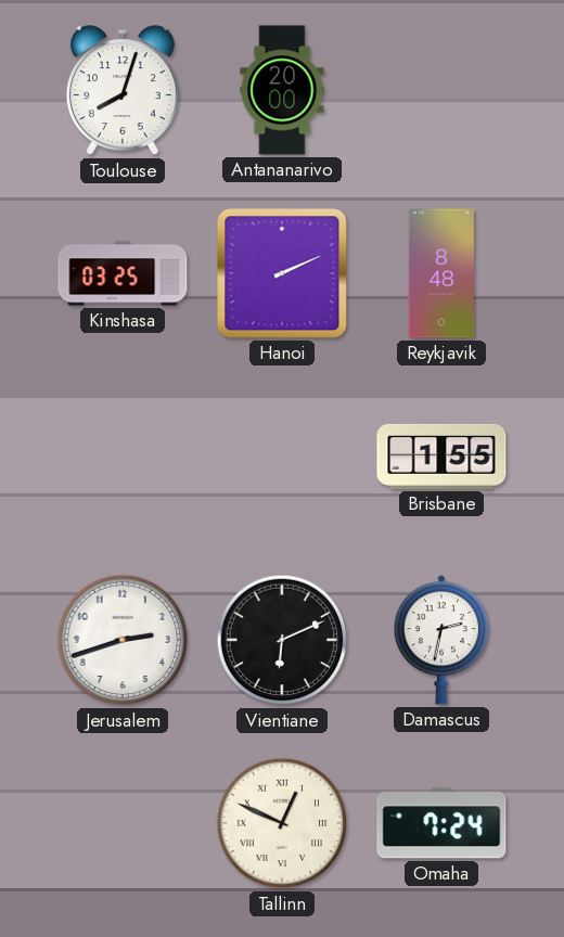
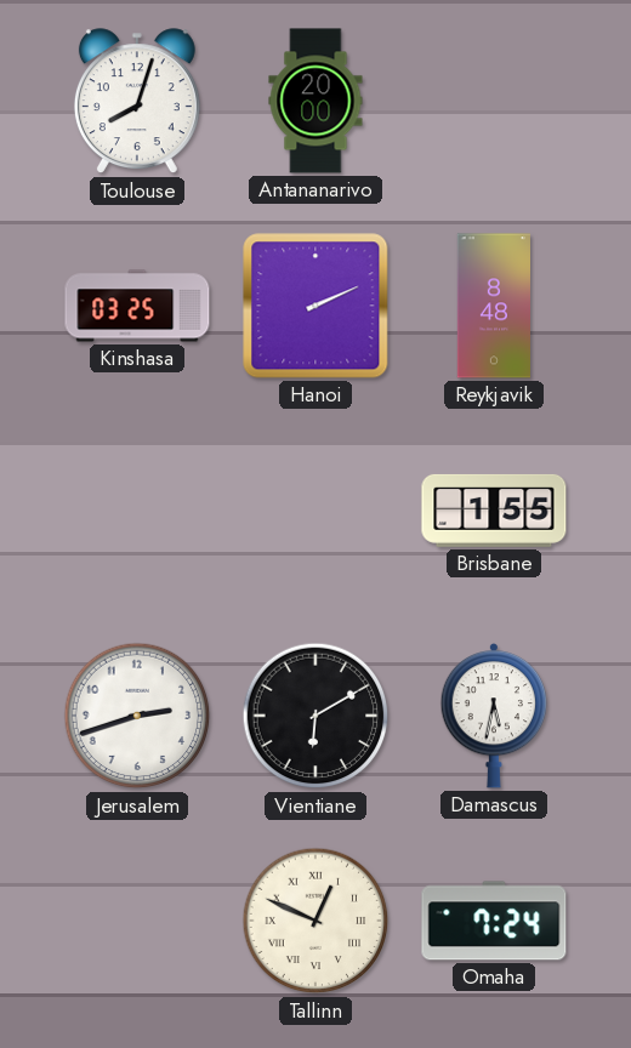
Vientiane: 6:11 -> 6:10
Damascus: 2:32 -> 5:32
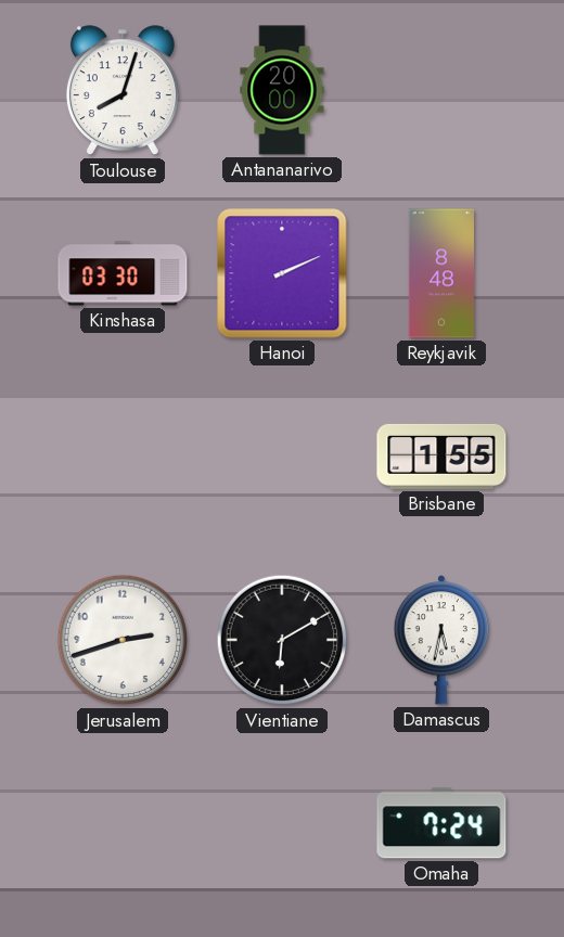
Kinshasa: 03:25 -> 03:30
Tallinn: 12:49 -> none
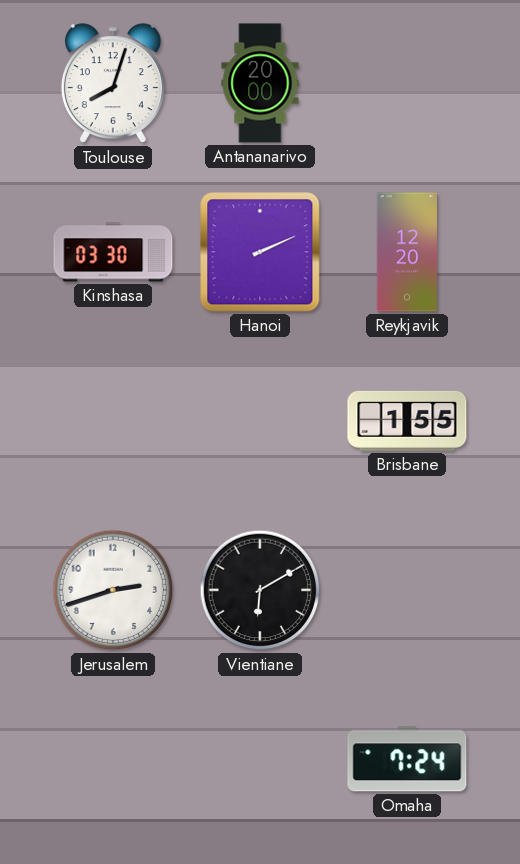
Reykjavik: 8:48 -> 12:20
Damascus: 5:32 -> none
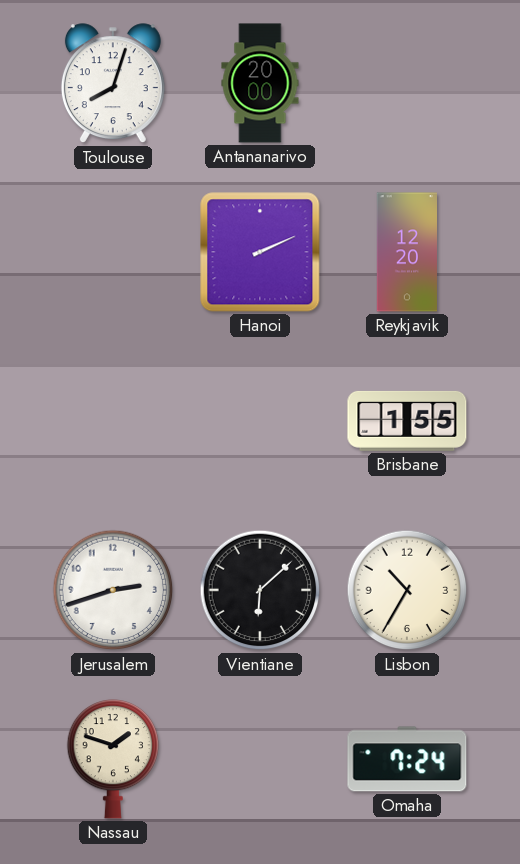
Kinshasa: 03:30 -> none
Vientiane: 6:10 -> 6:08
Lisbon: none -> 10:35
Nassau: none -> 1:48
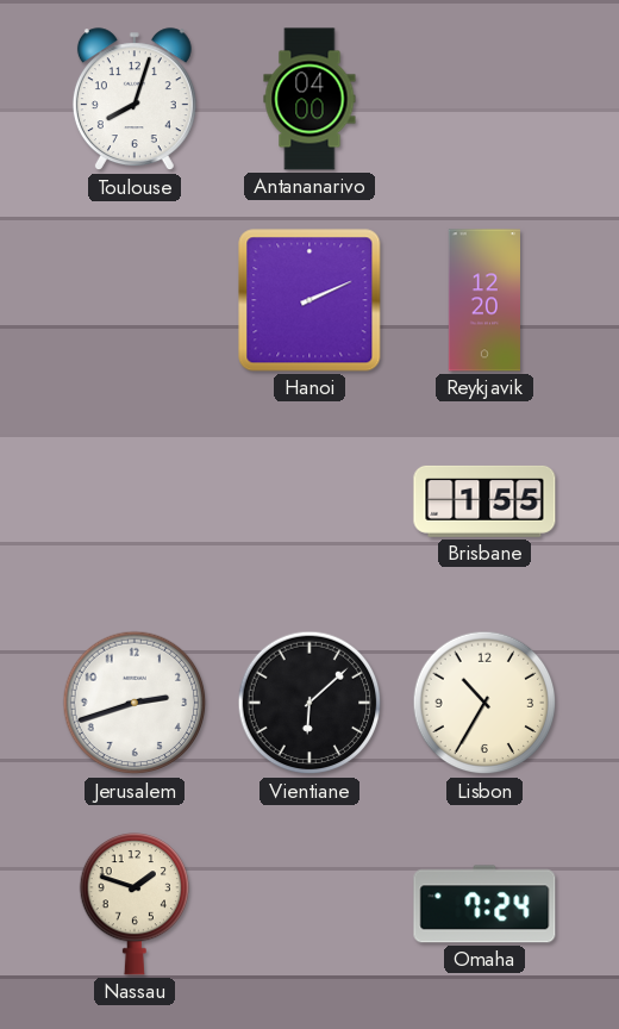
Antananarivo: 20:00 -> 04:00
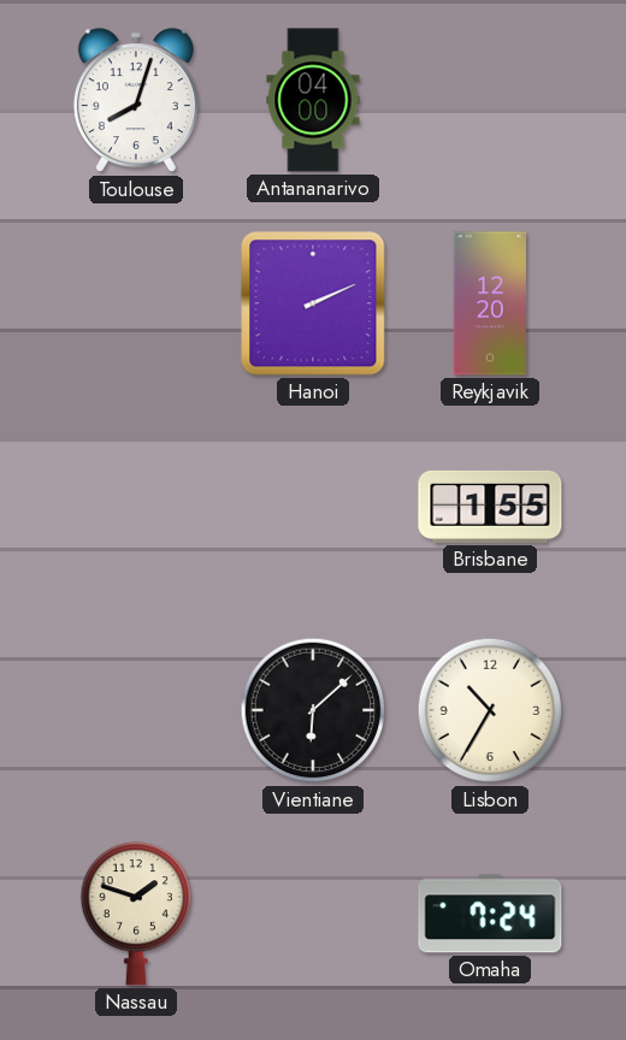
Jerusalem: 2:42 -> none
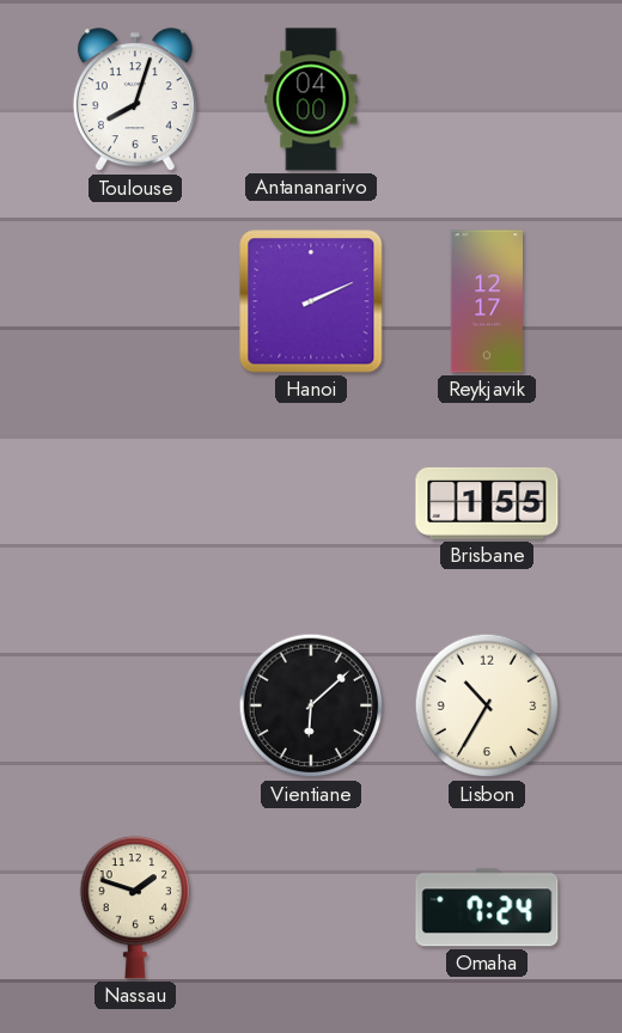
Reykjavik: 12:20 -> 12:17
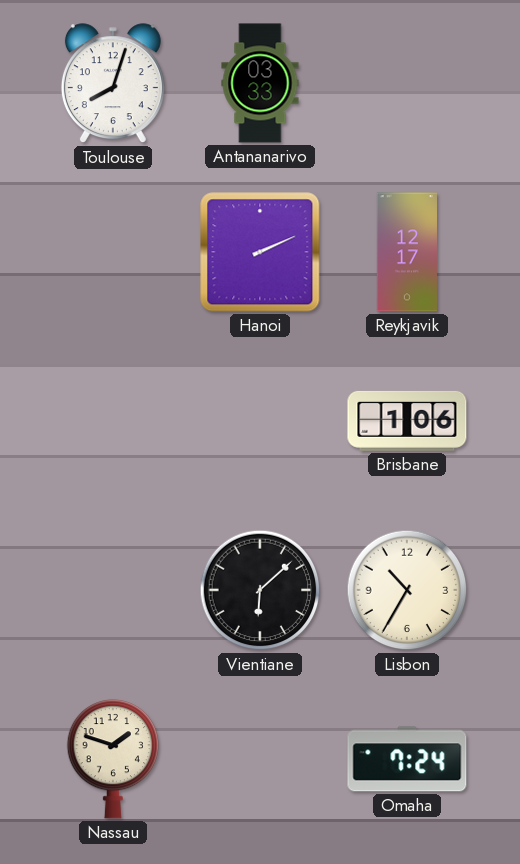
Antananarivo: 04:00 -> 03:33
Brisbane: 1:55 -> 1:06
